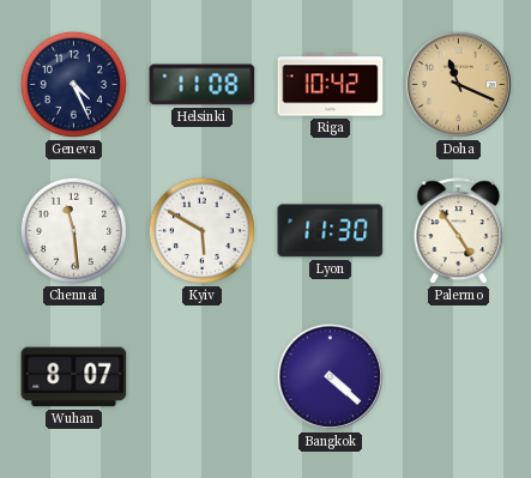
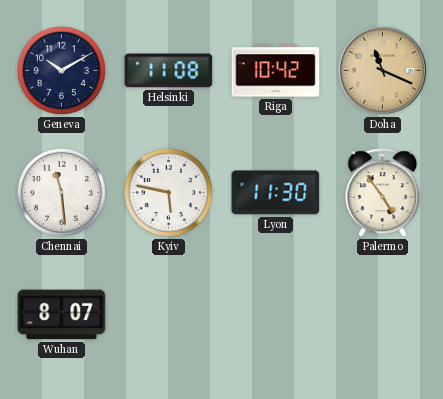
Geneva: 4:26 -> 10:10
Kyiv: 5:50 -> 5:47
Bangkok: 4:22 -> none
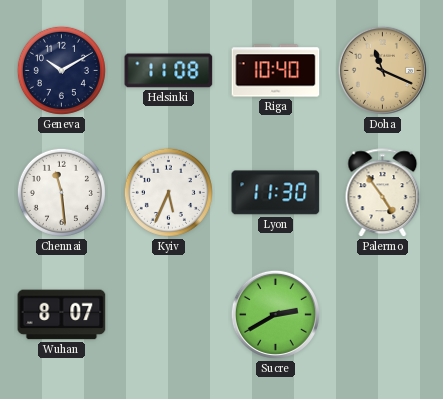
Riga: 10:42 -> 10:40
Kyiv: 5:47 -> 5:34
Sucre: none -> 2:40
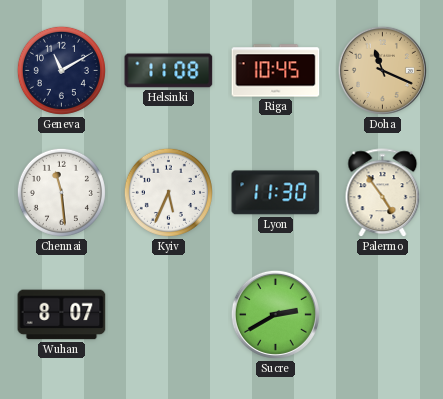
Geneva: 10:10 -> 11:10
Riga: 10:40 -> 10:45
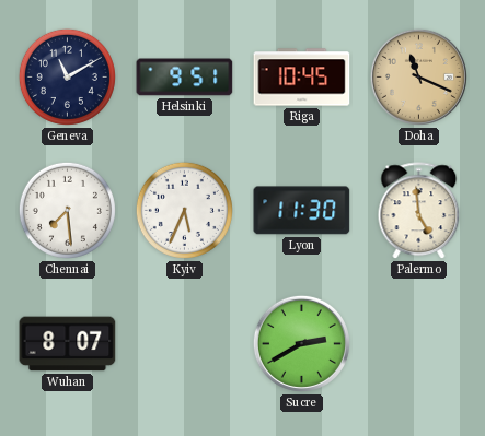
Helsinki: 11:08 -> 9:51
Chennai: 11:29 -> 7:29
Palermo: 4:54 -> 4:59
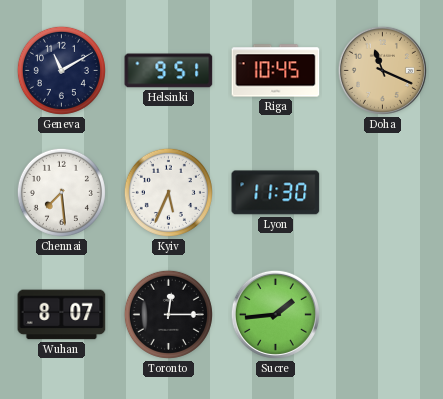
Palermo: 4:59 -> none
Toronto: none -> 12:15
Sucre: 2:40 -> 1:44
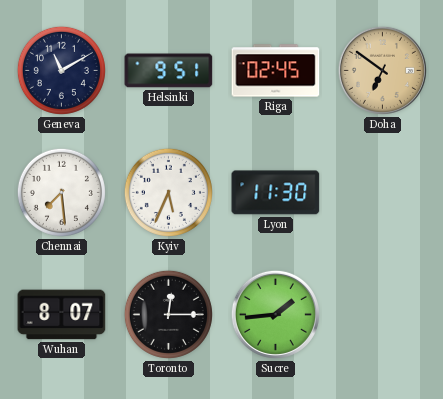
Riga: 10:45 -> 02:45
Doha: 11:19 -> 6:51
